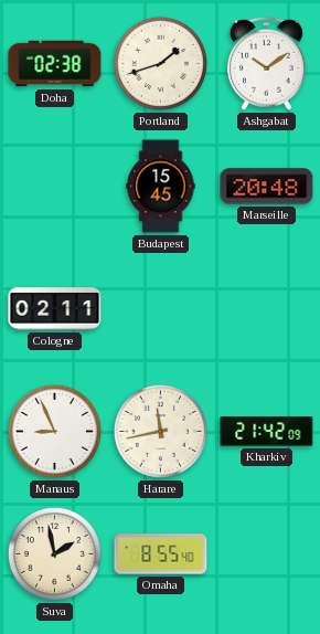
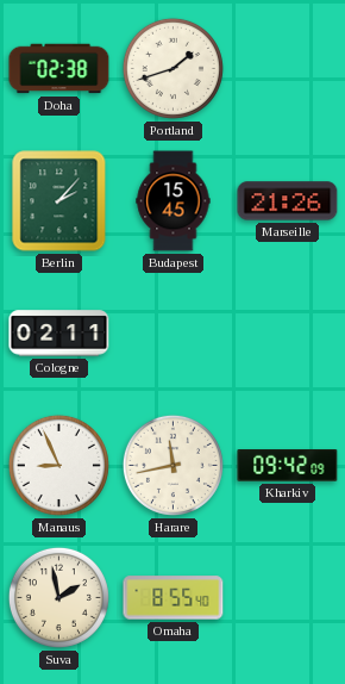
Ashgabat: 10:09 -> none
Berlin: none -> 2:07
Marseille: 20:48 -> 21:26
Kharkiv: 21:42 -> 09:42
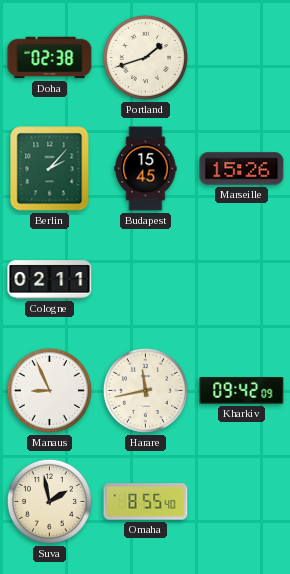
Marseille: 21:26 -> 15:26
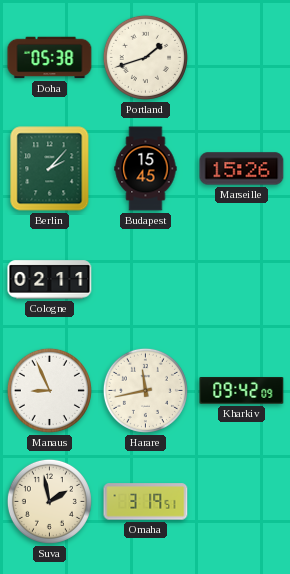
Doha: 02:38 -> 05:38
Omaha: 8:55 -> 3:19
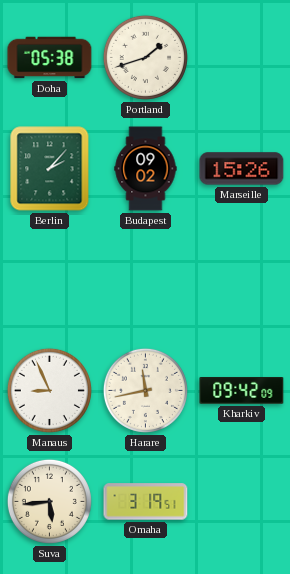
Budapest: 15:45 -> 09:02
Cologne: 02:11 -> none
Suva: 1:58 -> 5:44
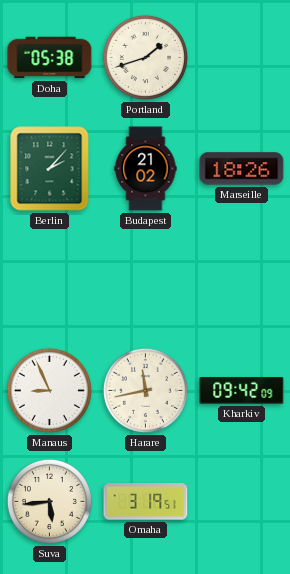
Budapest: 09:02 -> 21:02
Marseille: 15:26 -> 18:26
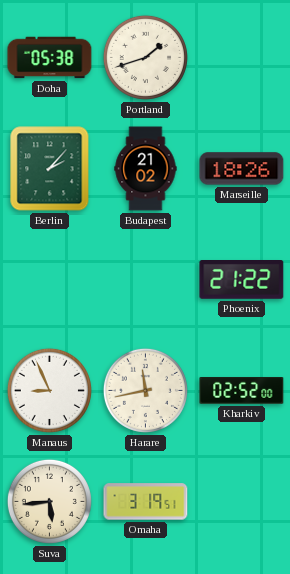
Phoenix: none -> 21:22
Kharkiv: 09:42 -> 02:52
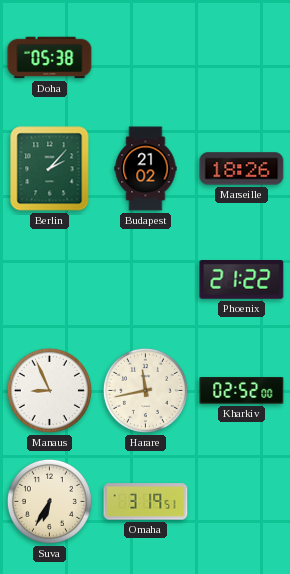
Portland: 1:42 -> none
Suva: 5:44 -> 6:35
